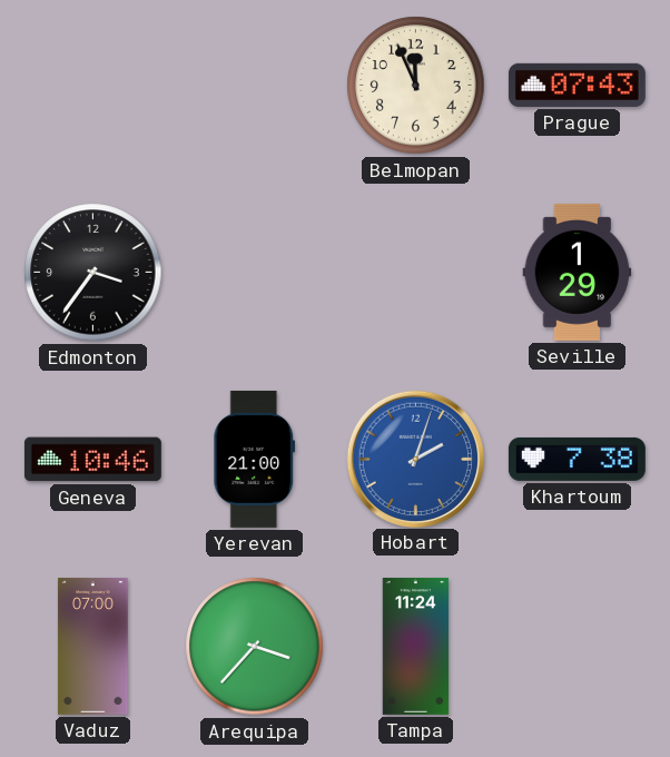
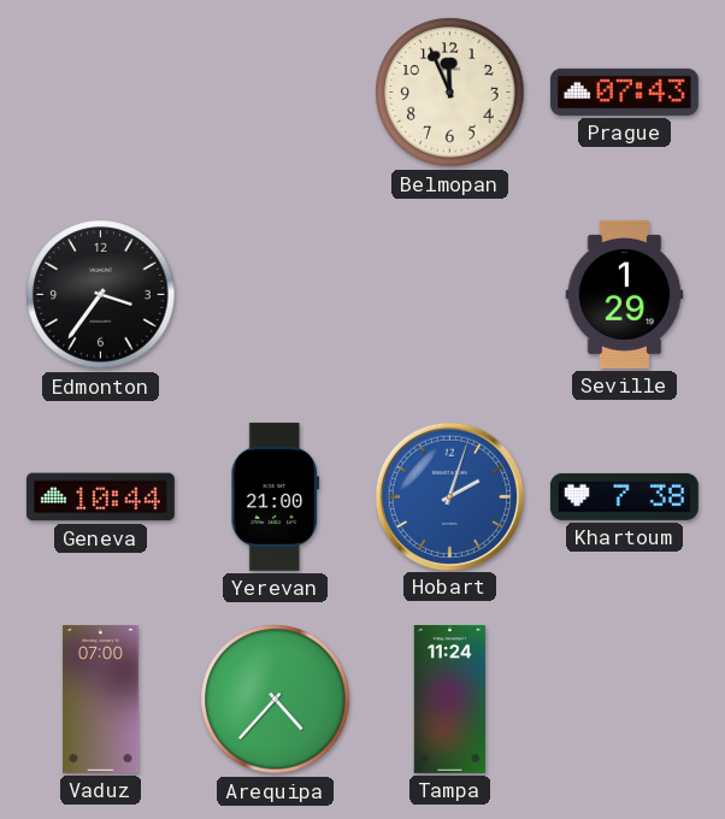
Geneva: 10:46 -> 10:44
Arequipa: 3:37 -> 4:37
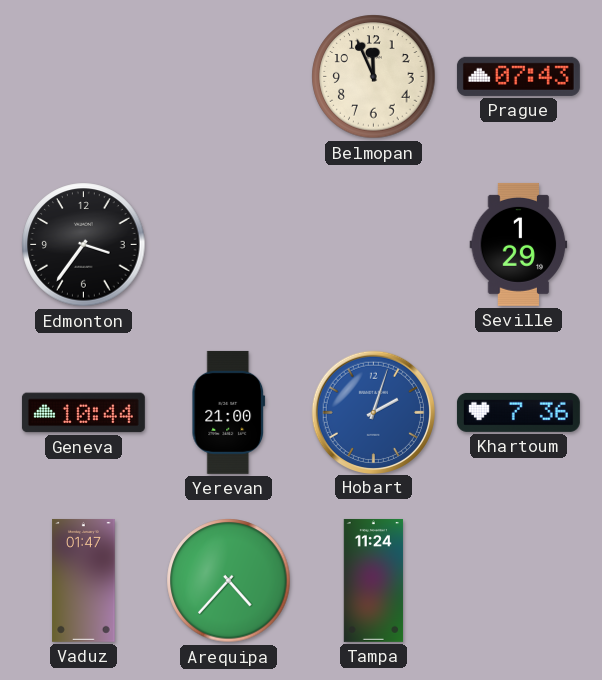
Khartoum: 7:38 -> 7:36
Vaduz: 07:00 -> 01:47
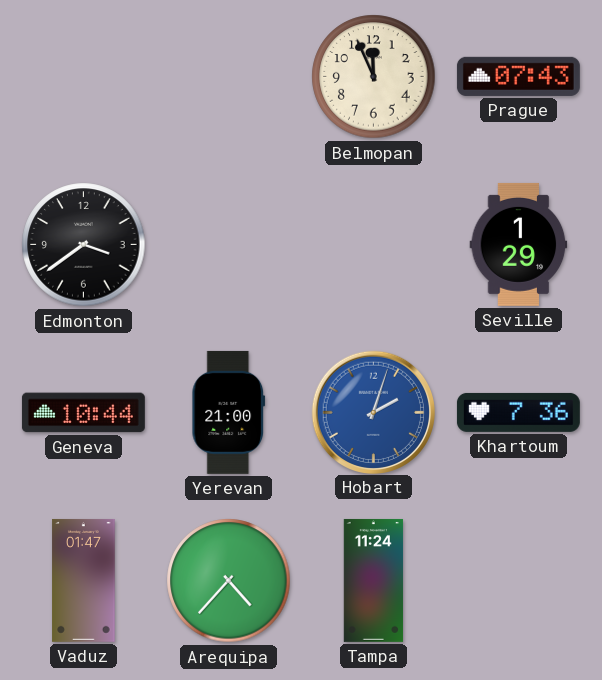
Edmonton: 3:36 -> 3:39
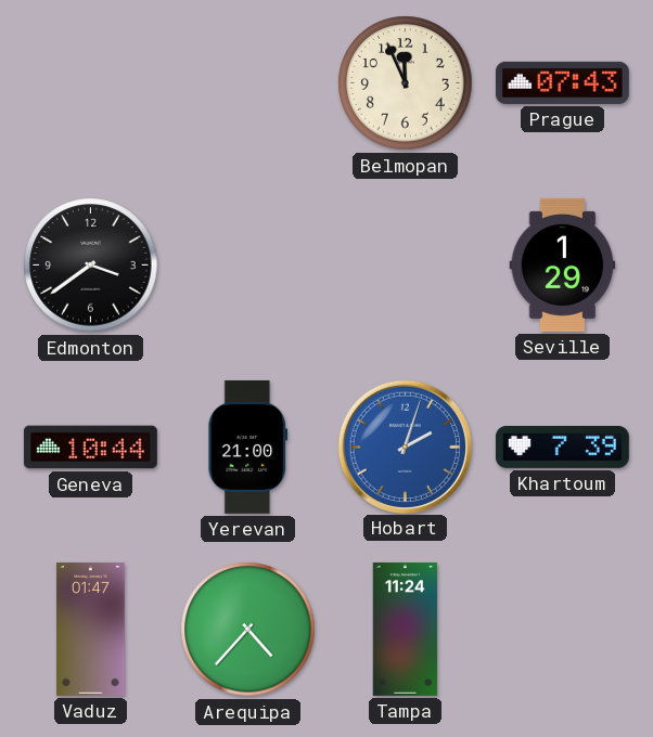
Khartoum: 7:36 -> 7:39
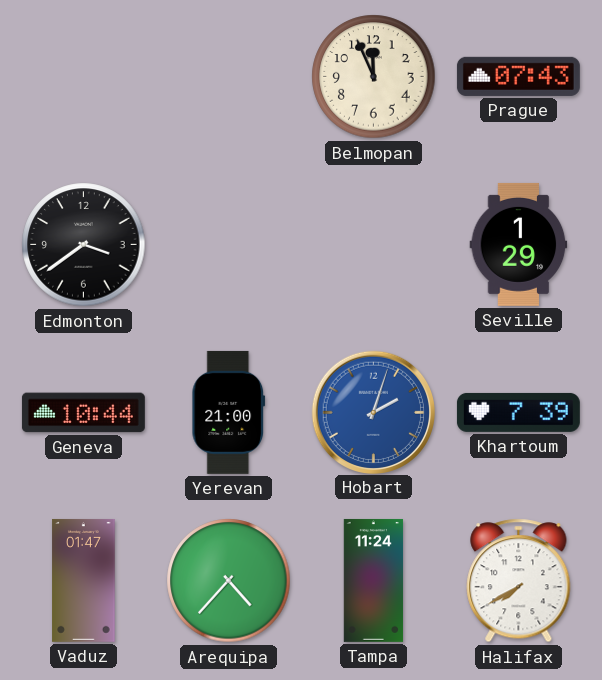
Halifax: none -> 7:40
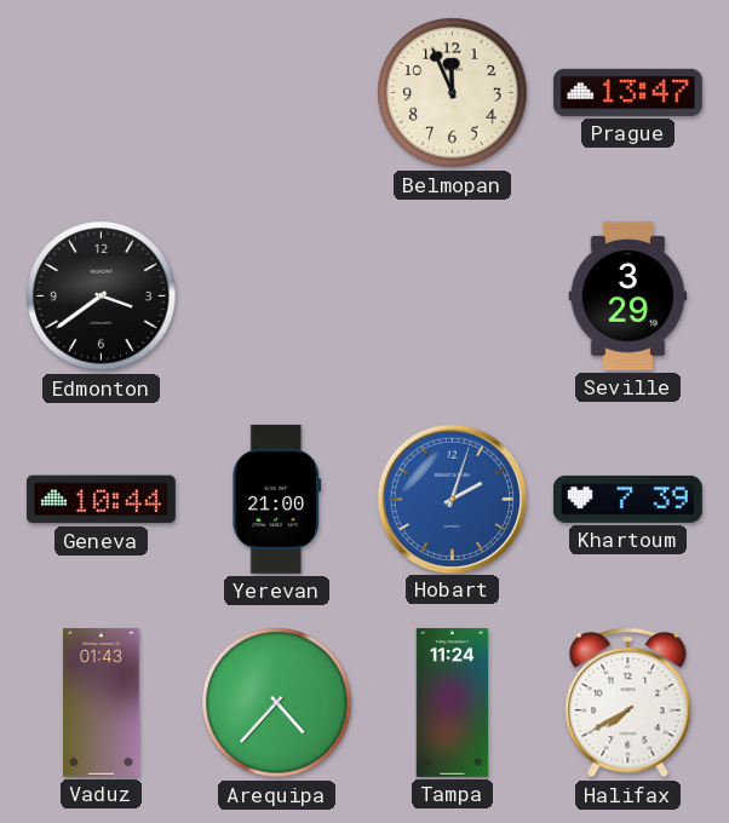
Prague: 07:43 -> 13:47
Seville: 1:29 -> 3:29
Vaduz: 01:47 -> 01:43
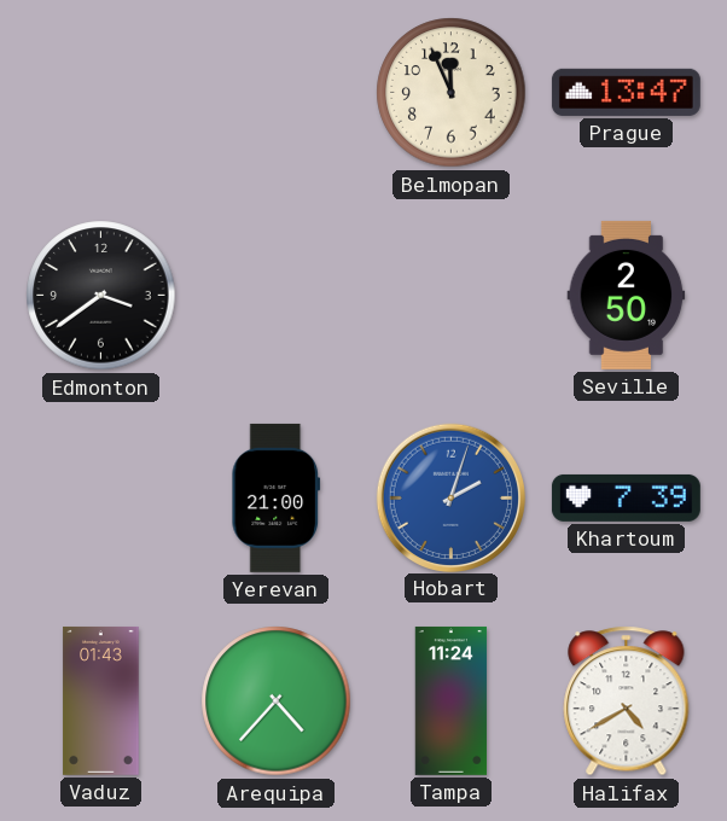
Seville: 3:29 -> 2:50
Geneva: 10:44 -> none
Halifax: 7:40 -> 4:40
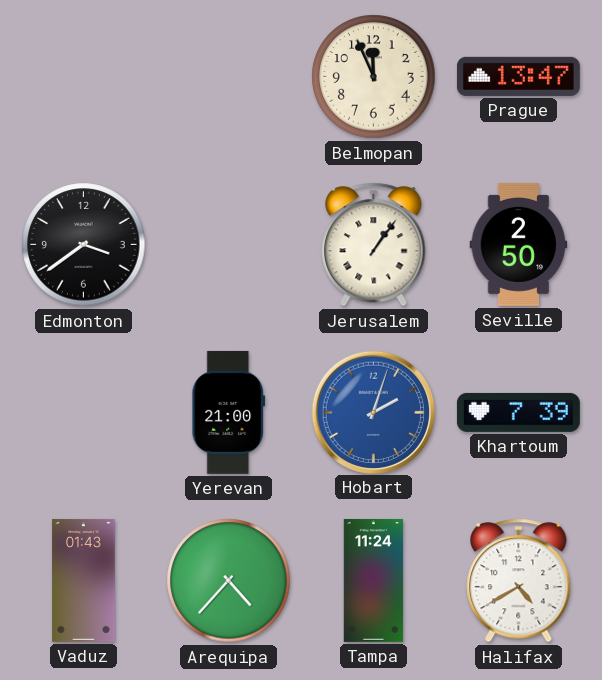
Jerusalem: none -> 1:06
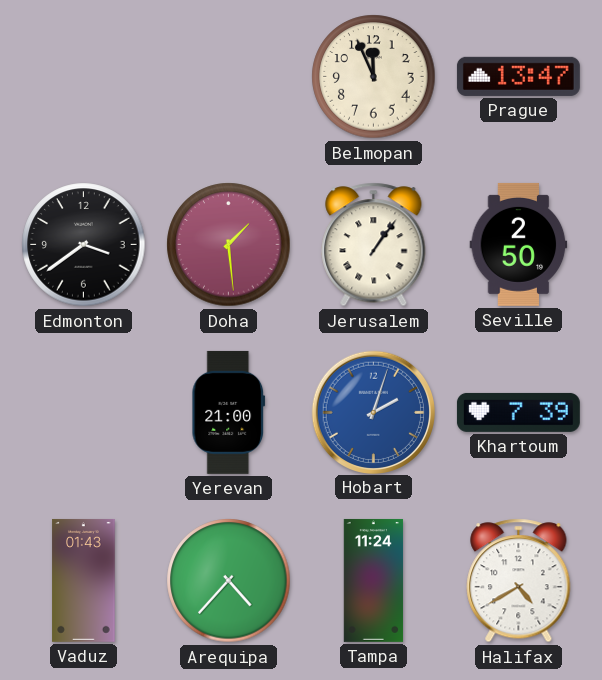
Doha: none -> 1:29
